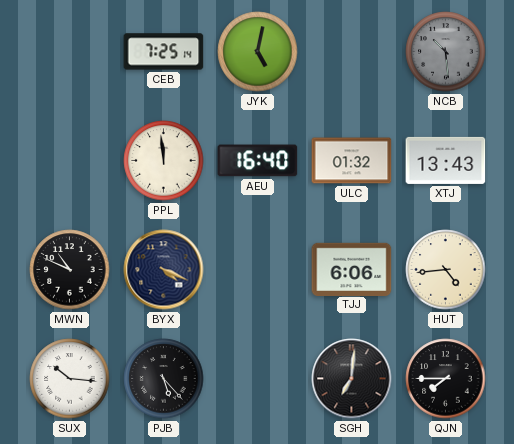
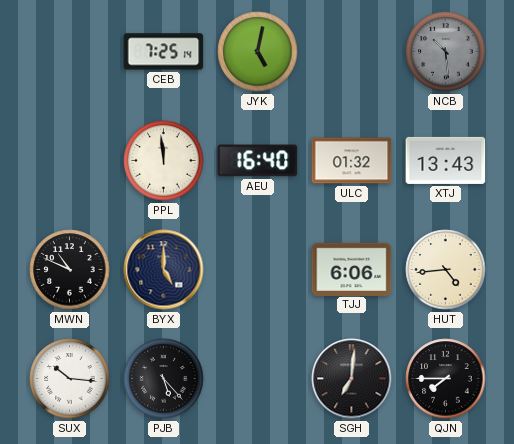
BYX: 4:19 -> 5:00
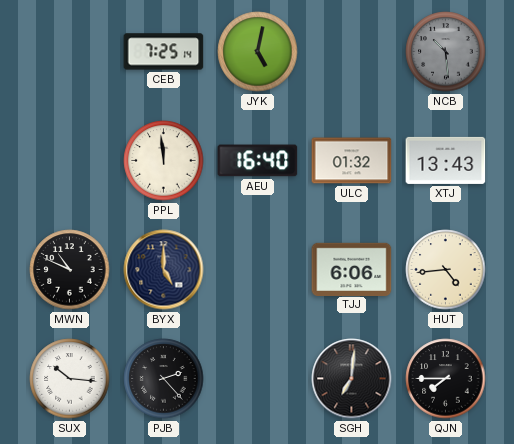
PJB: 5:23 -> 2:23
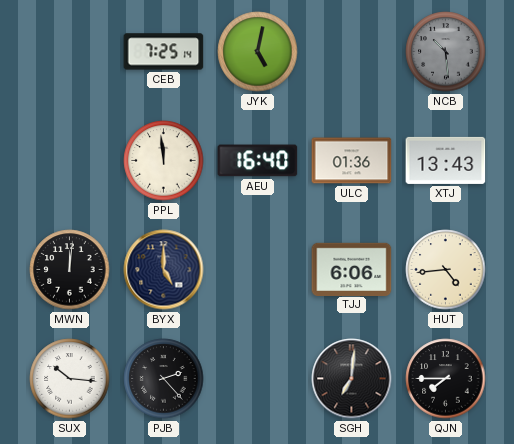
ULC: 01:32 -> 01:36
MWN: 10:49 -> 12:01
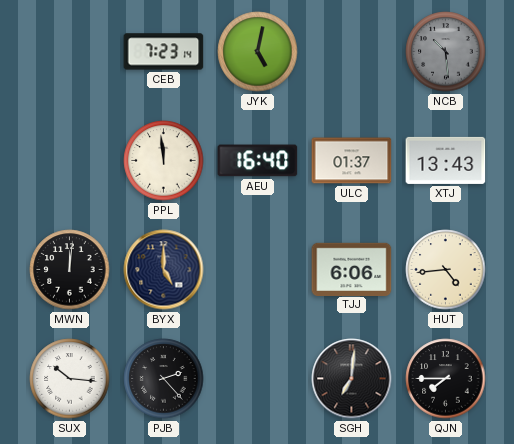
CEB: 7:25 -> 7:23
ULC: 01:36 -> 01:37
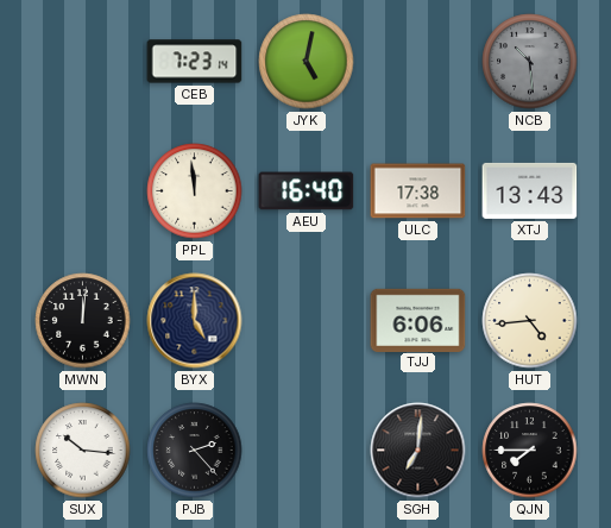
ULC: 01:37 -> 17:38
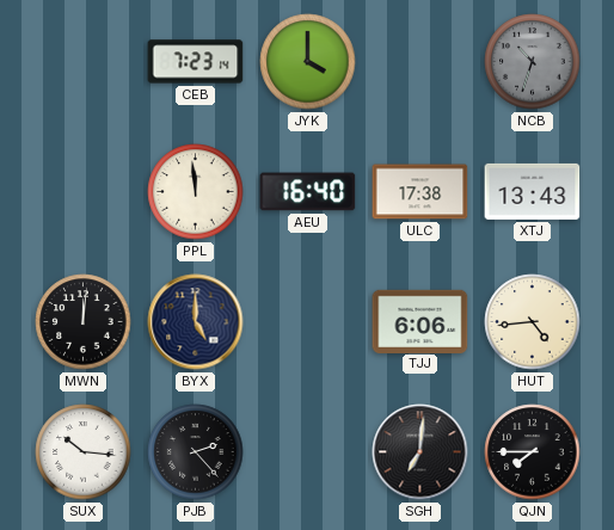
JYK: 5:02 -> 4:00
NCB: 10:29 -> 10:33
